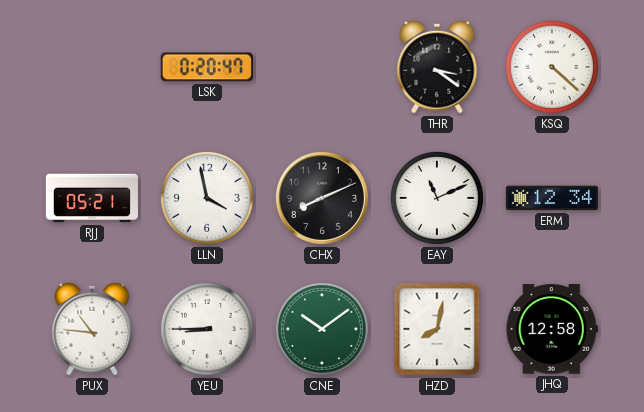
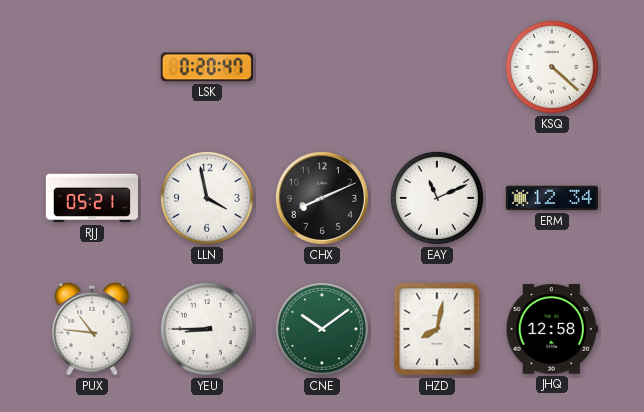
THR: 3:21 -> none
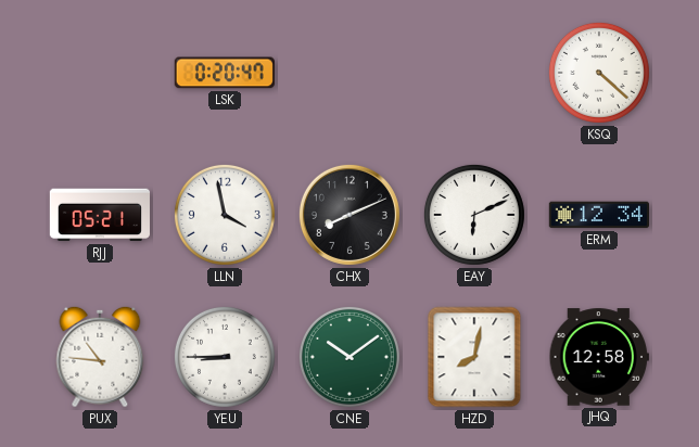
EAY: 11:11 -> 6:11
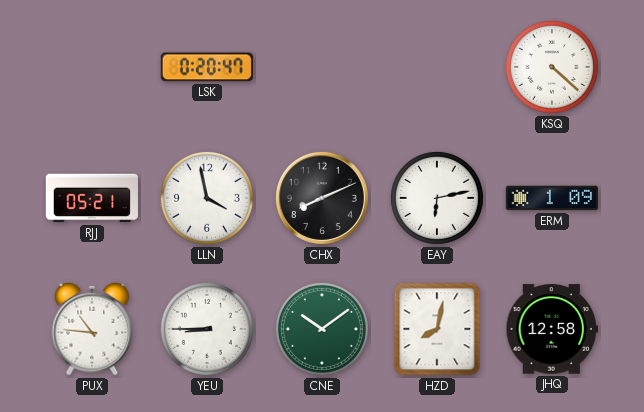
EAY: 6:11 -> 6:13
ERM: 12:34 -> 1:09
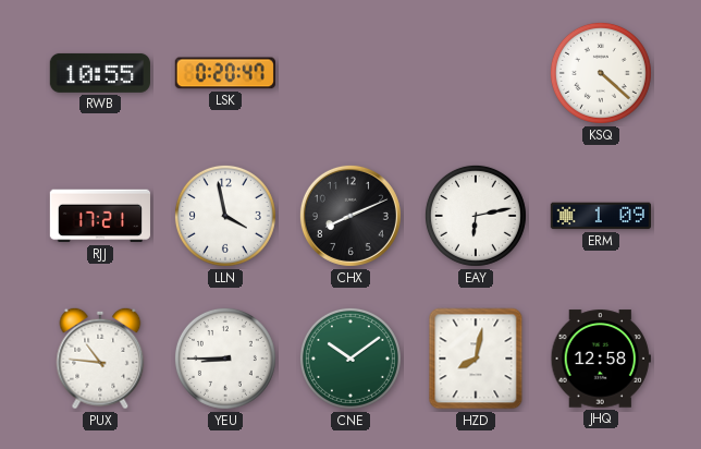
RWB: none -> 10:55
RJJ: 05:21 -> 17:21
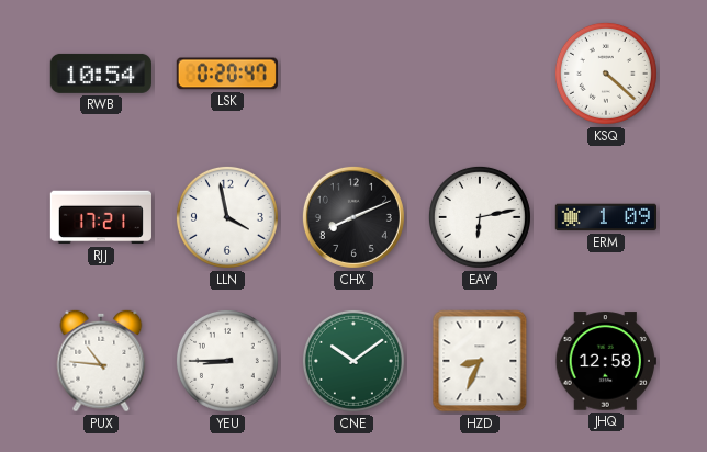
RWB: 10:55 -> 10:54
HZD: 8:02 -> 8:34
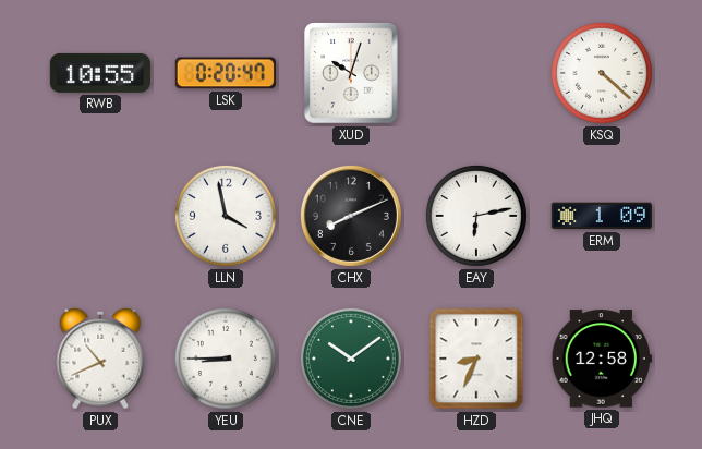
RWB: 10:54 -> 10:55
XUD: none -> 10:03
RJJ: 17:21 -> none
PUX: 10:46 -> 10:41
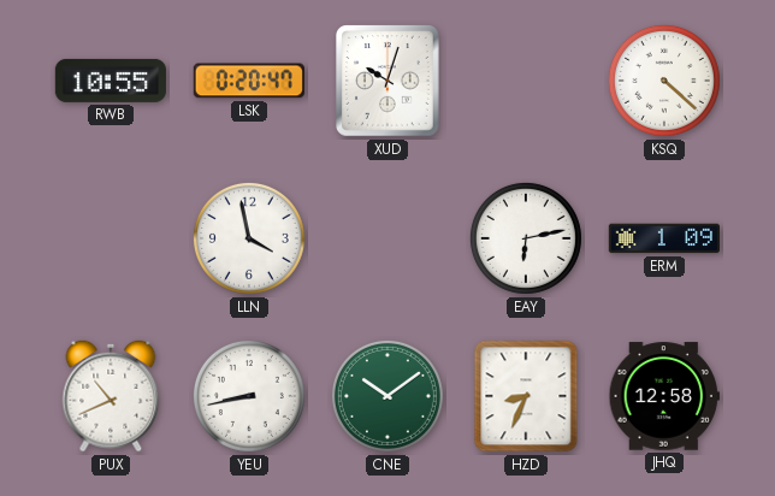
CHX: 8:11 -> none
YEU: 8:45 -> 8:43
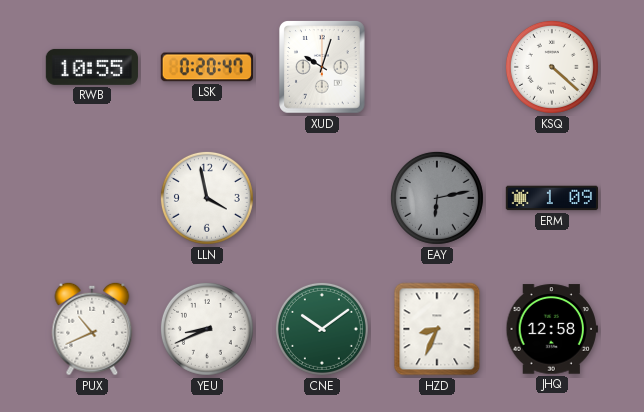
EAY dial: white -> grey
YEU: 8:43 -> 8:41
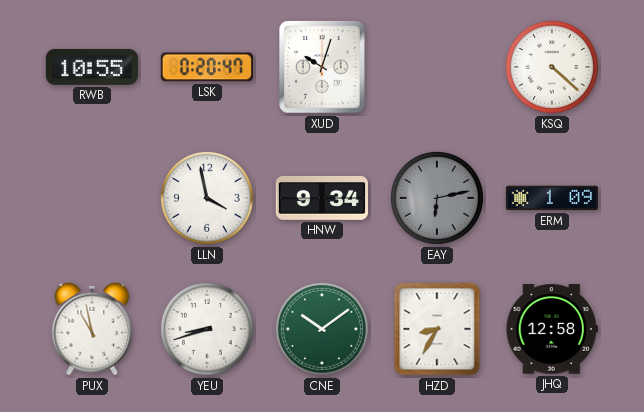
HNW: none -> 9:34
PUX: 10:41 -> 10:58
YEU: 8:41 -> 8:42
HZD: 8:34 -> 8:35
